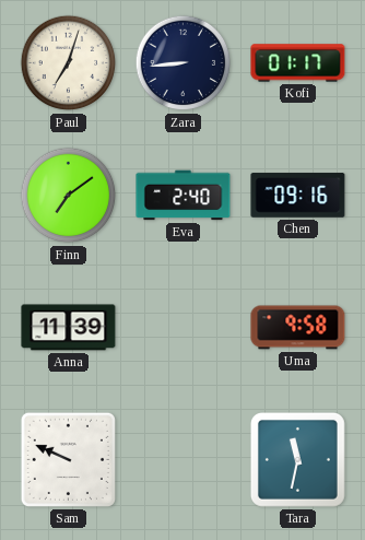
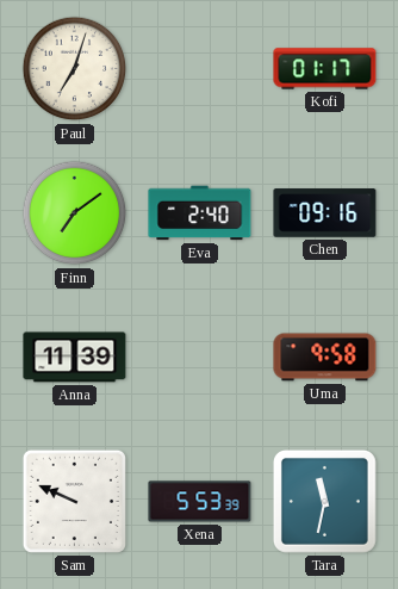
Zara: 8:44 -> none
Xena: none -> 5:53
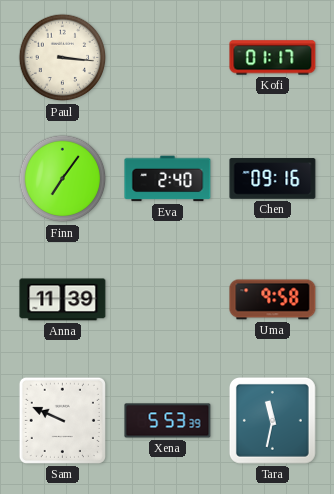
Paul: 7:03 -> 3:16
Finn: 7:09 -> 7:06
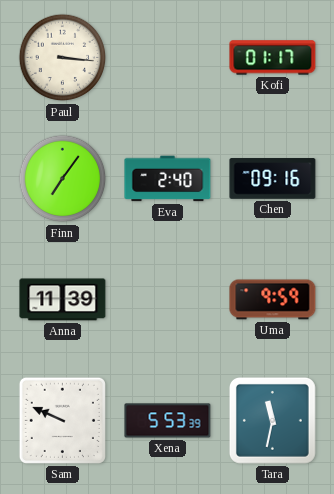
Uma: 9:58 -> 9:59
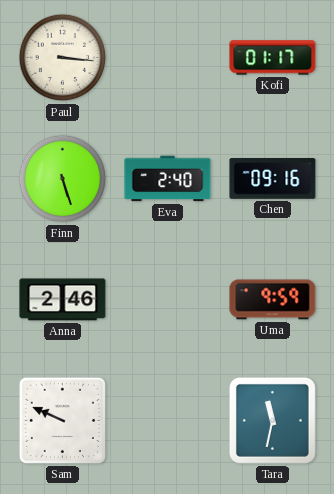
Finn: 7:06 -> 5:27
Anna: 11:39 -> 2:46
Xena: 5:53 -> none
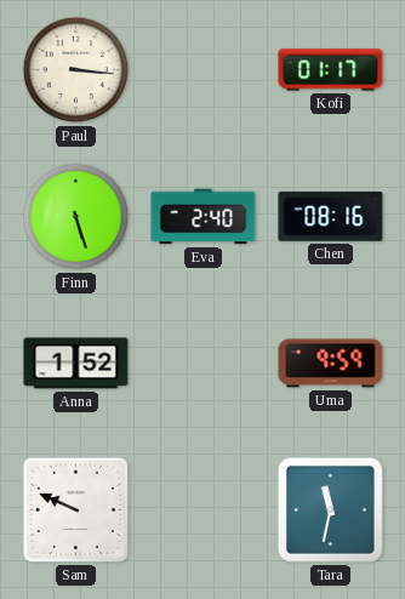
Chen: 09:16 -> 08:16
Anna: 2:46 -> 1:52
